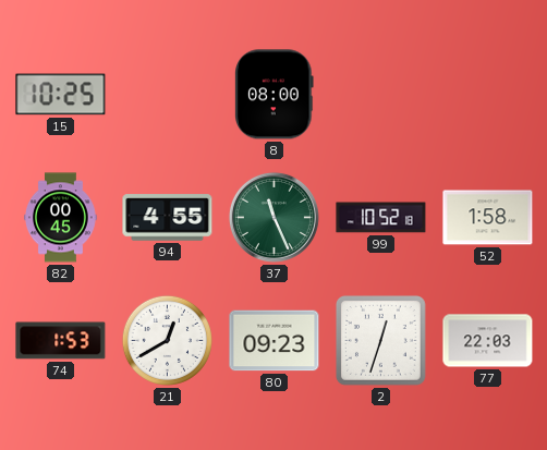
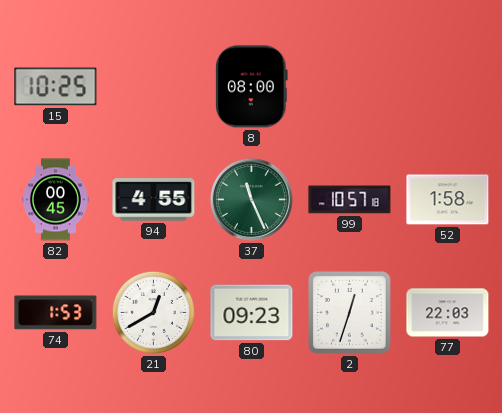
99: 10:52 -> 10:57
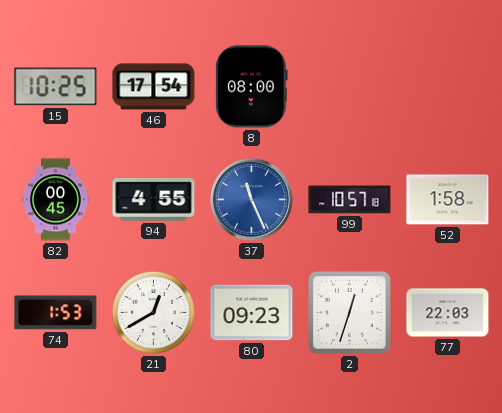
46: none -> 17:54
37 dial: green -> blue
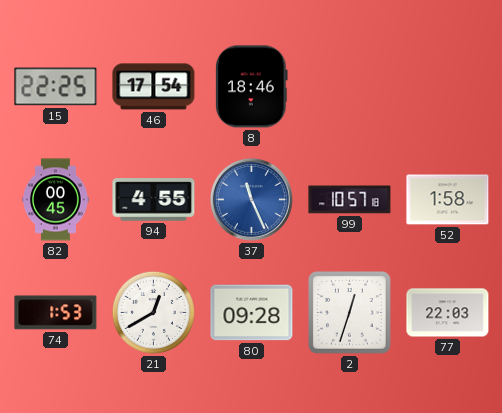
15: 10:25 -> 22:25
8: 08:00 -> 18:46
80: 09:23 -> 09:28
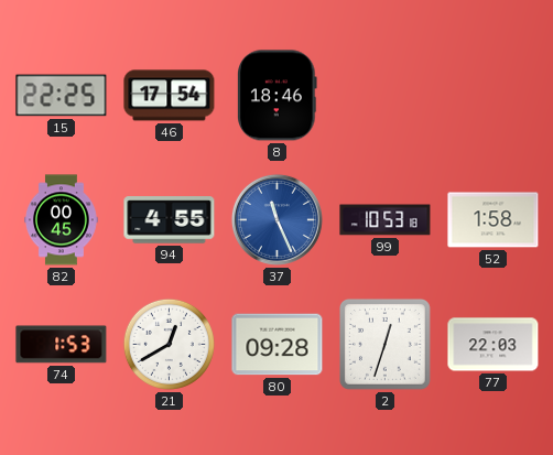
99: 10:57 -> 10:53
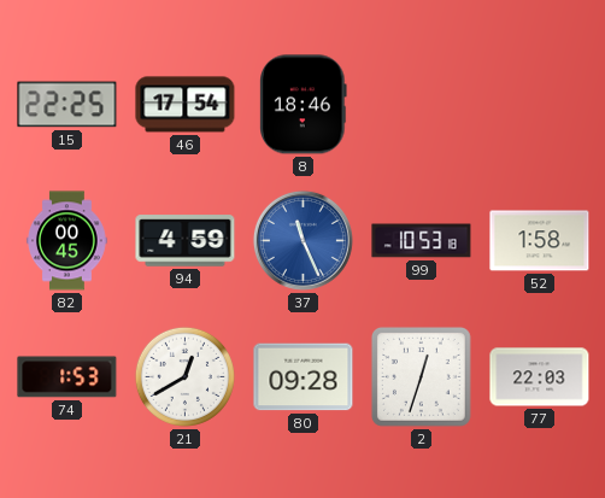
94: 4:55 -> 4:59
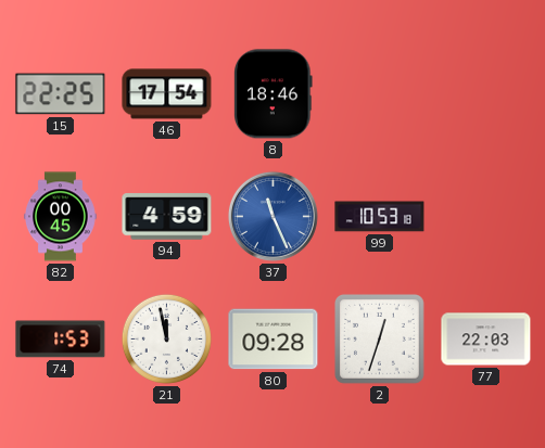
52: 1:58 -> none
21: 12:40 -> 11:58
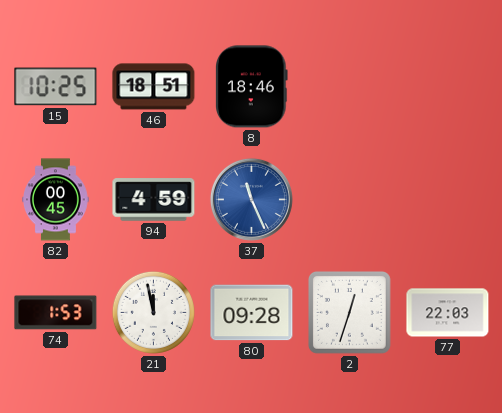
15: 22:25 -> 10:25
46: 17:54 -> 18:51
99: 10:53 -> none
